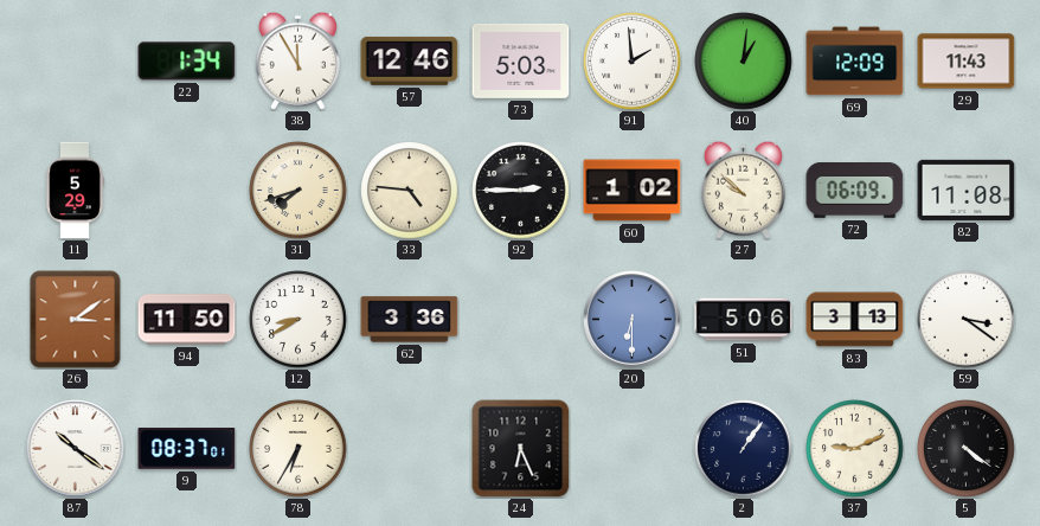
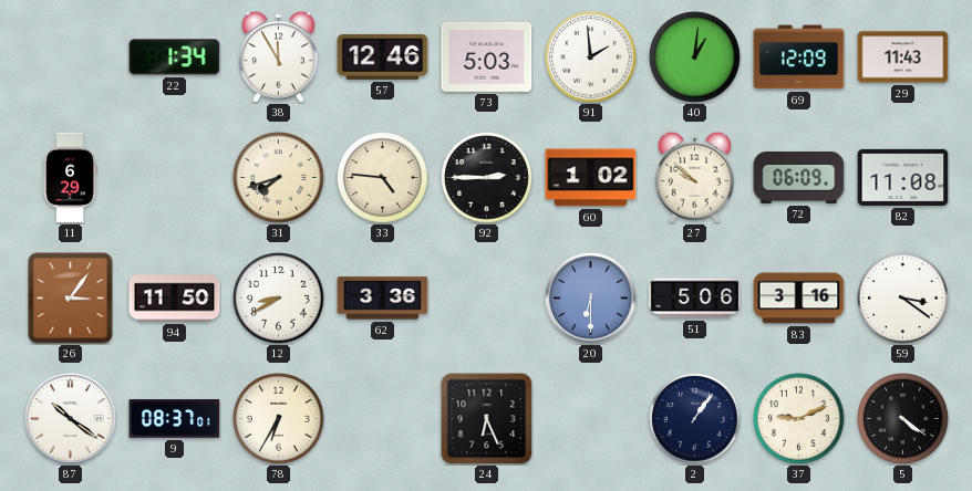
11: 5:29 -> 6:29
26: 3:09 -> 3:06
83: 3:13 -> 3:16
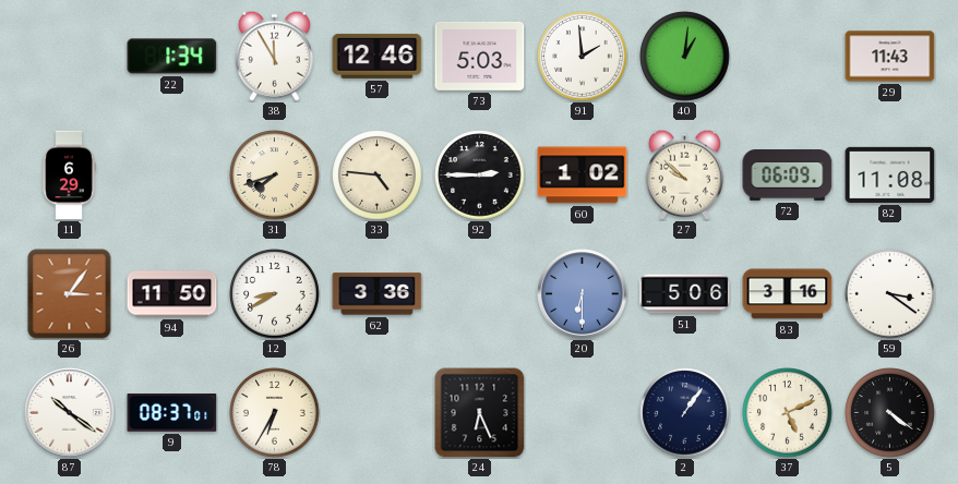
69: 12:09 -> none
37: 9:11 -> 5:11
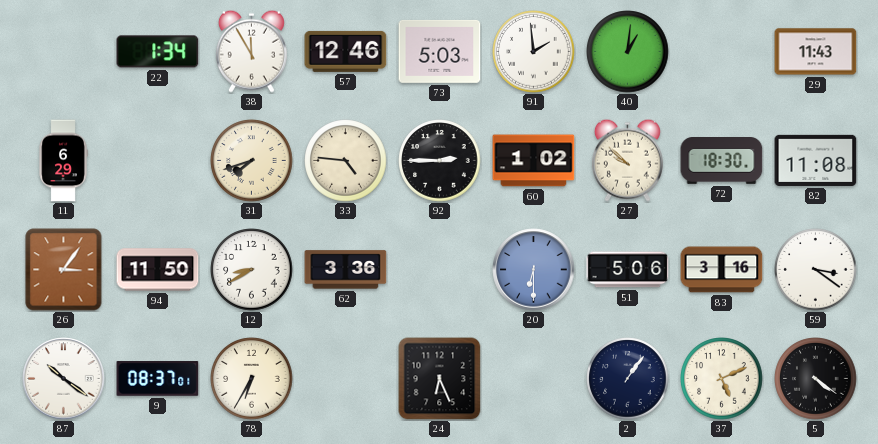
72: 06:09 -> 18:30
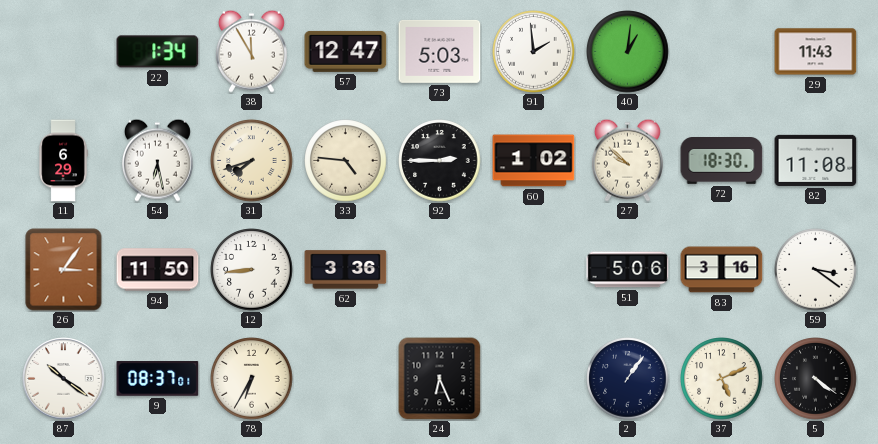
57: 12:46 -> 12:47
54: none -> 6:28
12: 8:40 -> 8:44
20: 6:30 -> none
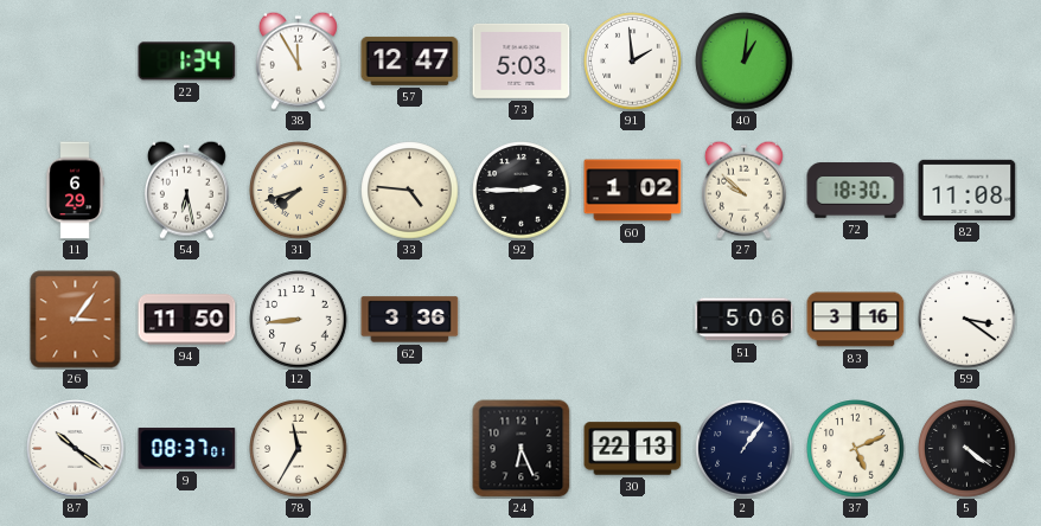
29: 11:43 -> none
78: 6:35 -> 11:35
30: none -> 22:13
